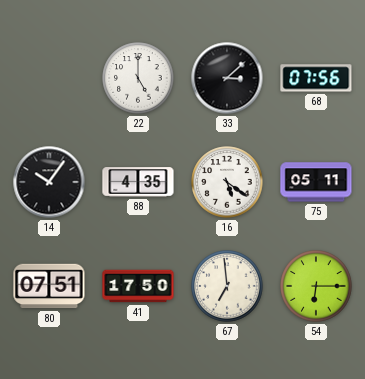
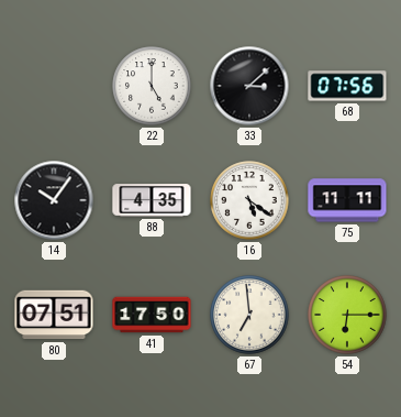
75: 05:11 -> 11:11
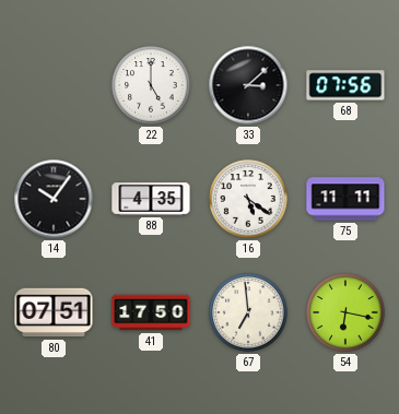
54: 6:15 -> 6:17
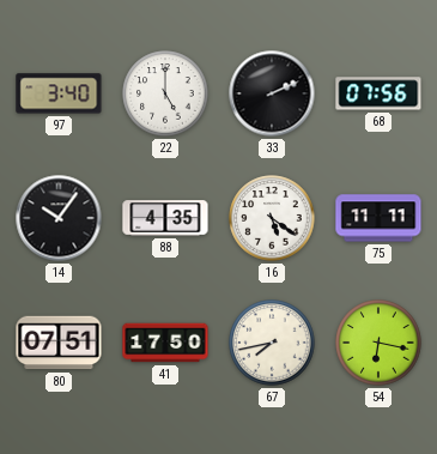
97: none -> 3:40
33: 3:08 -> 2:11
67: 6:59 -> 7:43
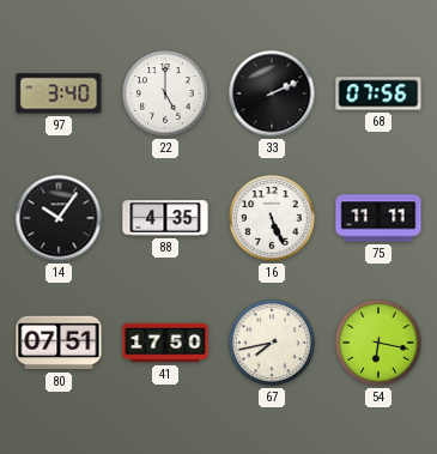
16: 5:21 -> 5:26
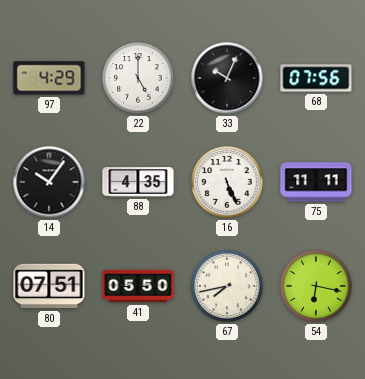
97: 3:40 -> 4:29
33: 2:11 -> 10:04
41: 17:50 -> 05:50
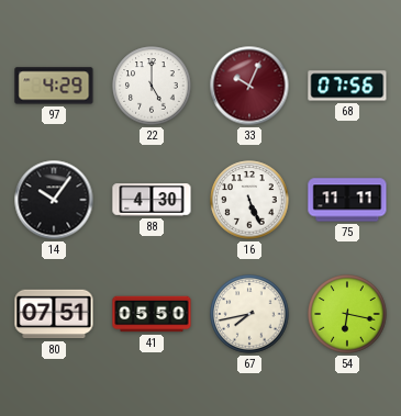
33 dial: black -> burgundy
88: 4:35 -> 4:30
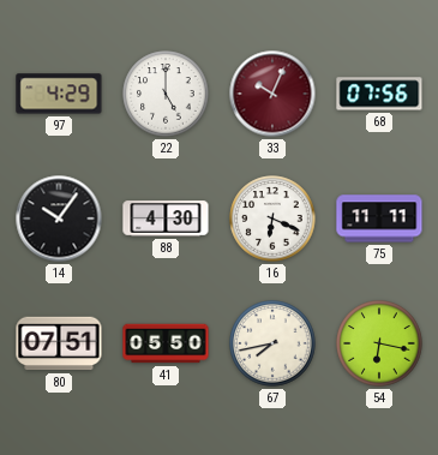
16: 5:26 -> 6:19
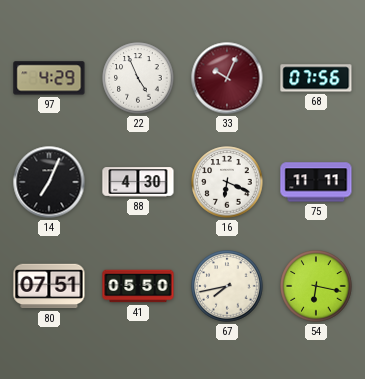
22: 5:00 -> 4:56
14: 10:06 -> 7:04
